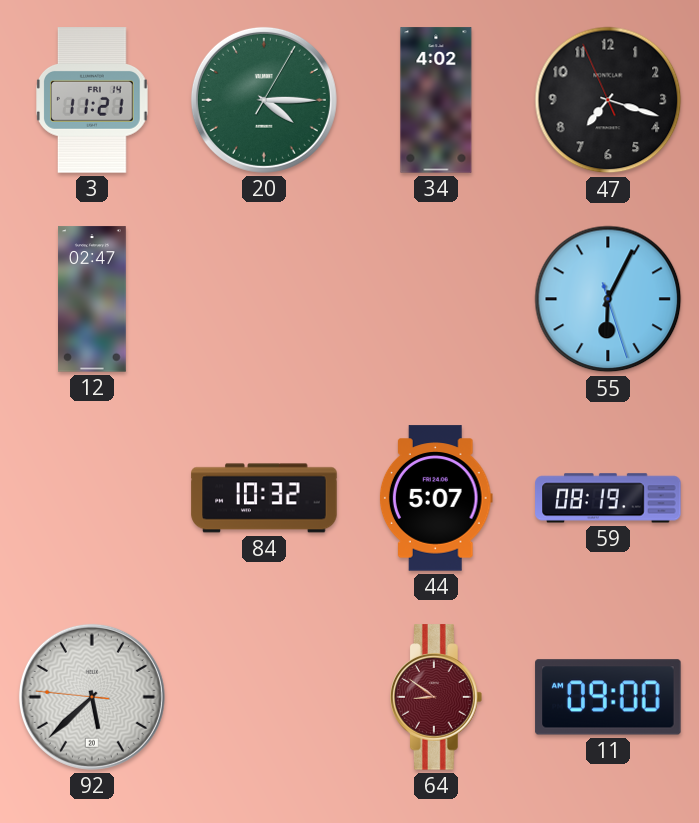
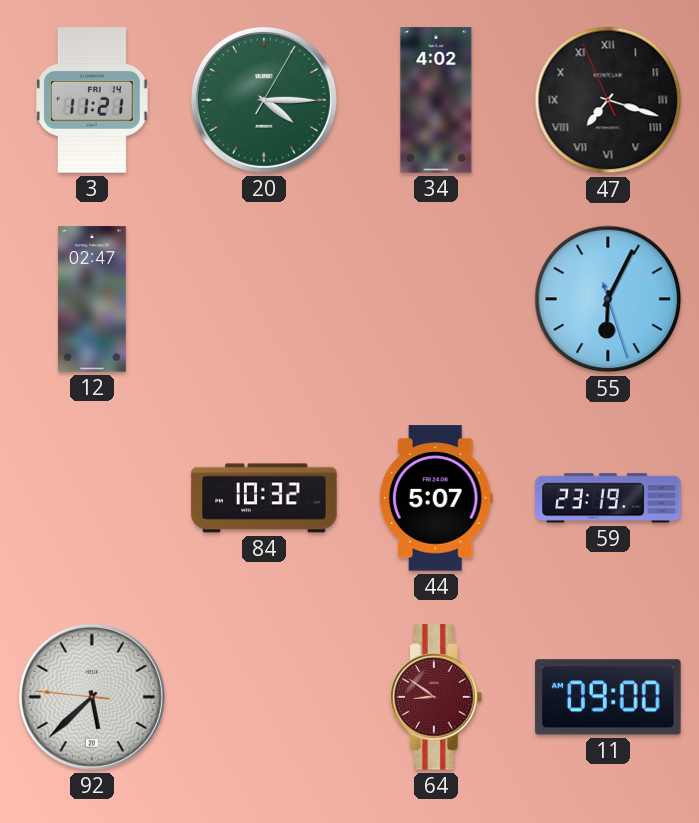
47 numerals: Arabic -> Roman
59: 08:19 -> 23:19
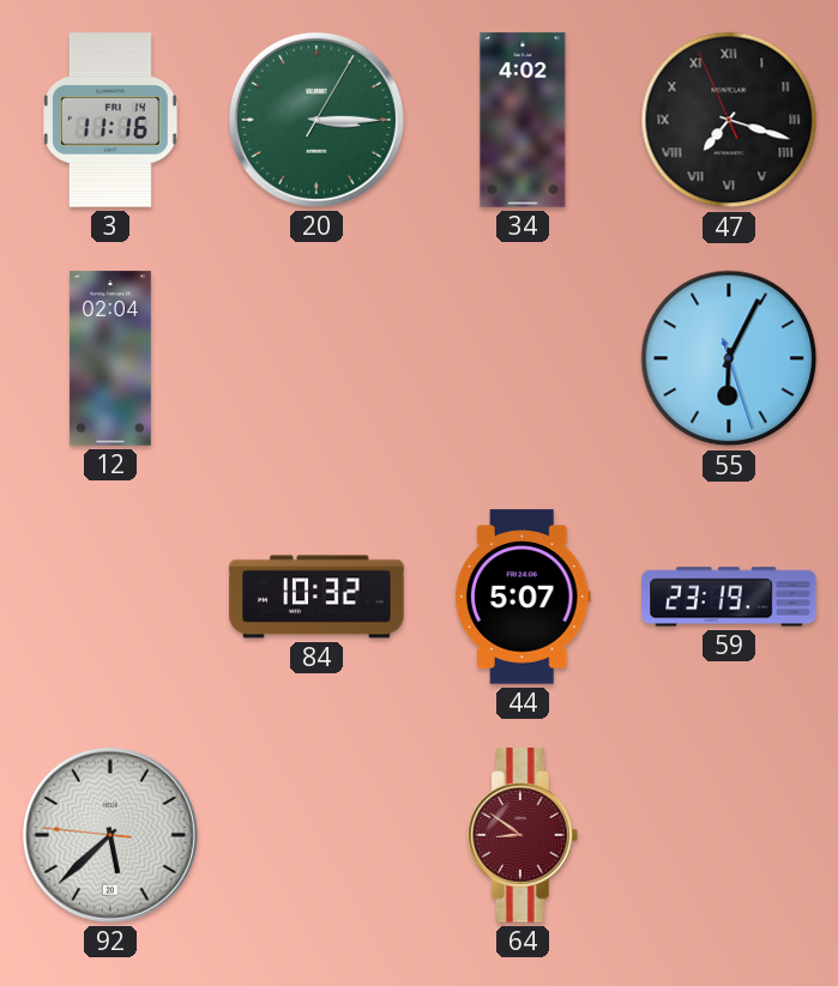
3: 11:21 -> 11:16
20: 4:15 -> 3:15
12: 02:47 -> 02:04
11: 09:00 -> none
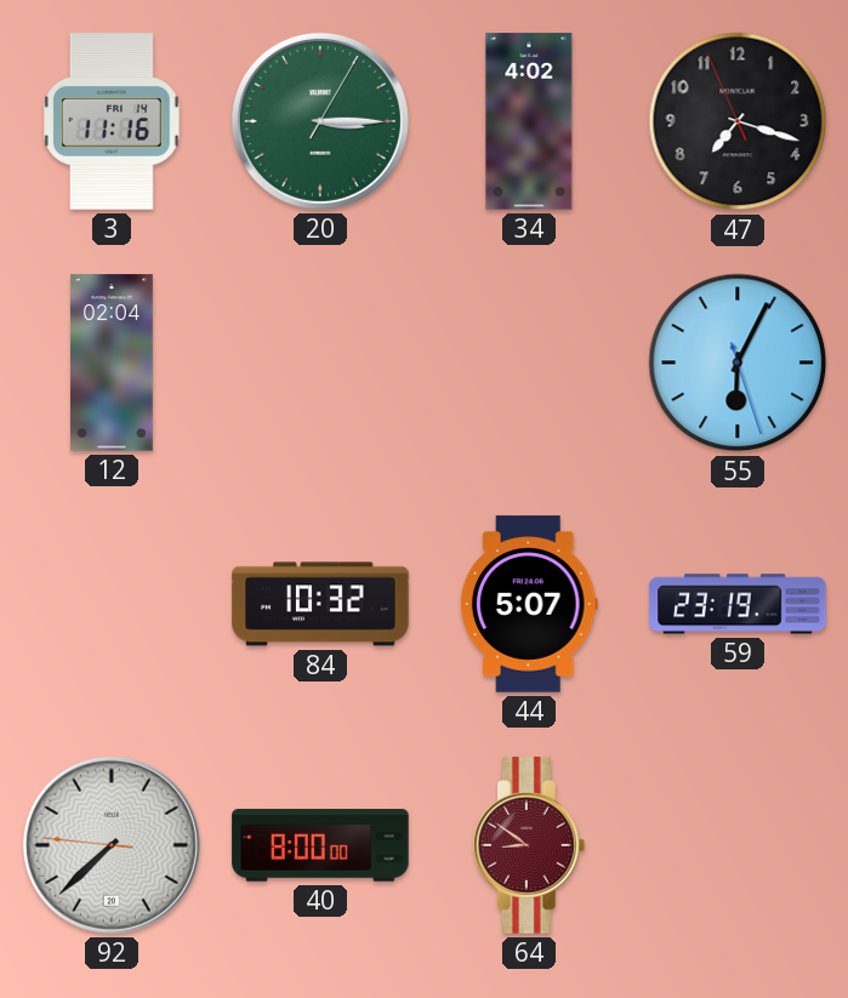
47 numerals: Roman -> Arabic
92: 5:37 -> 7:37
40: none -> 8:00
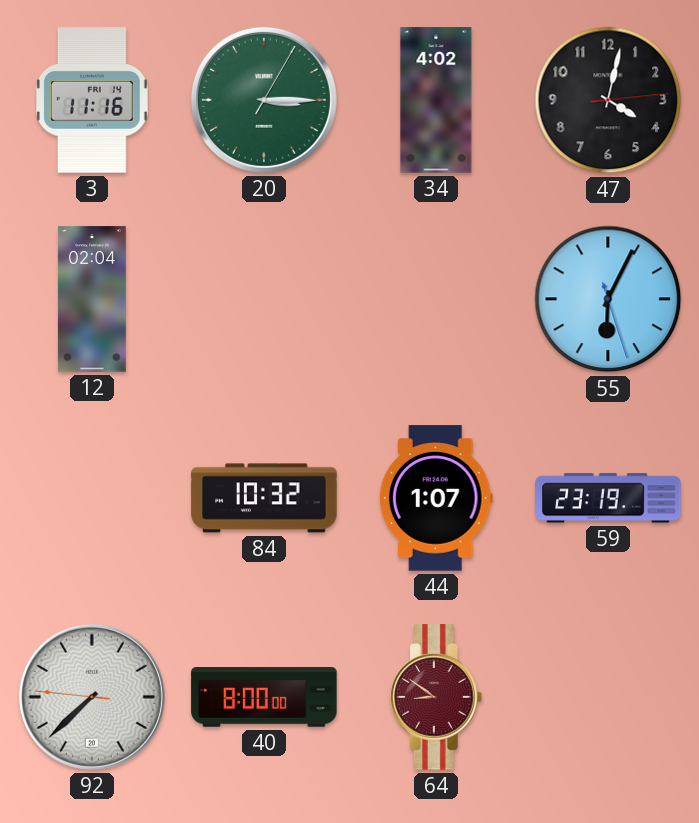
47: 7:17 -> 4:02
44: 5:07 -> 1:07
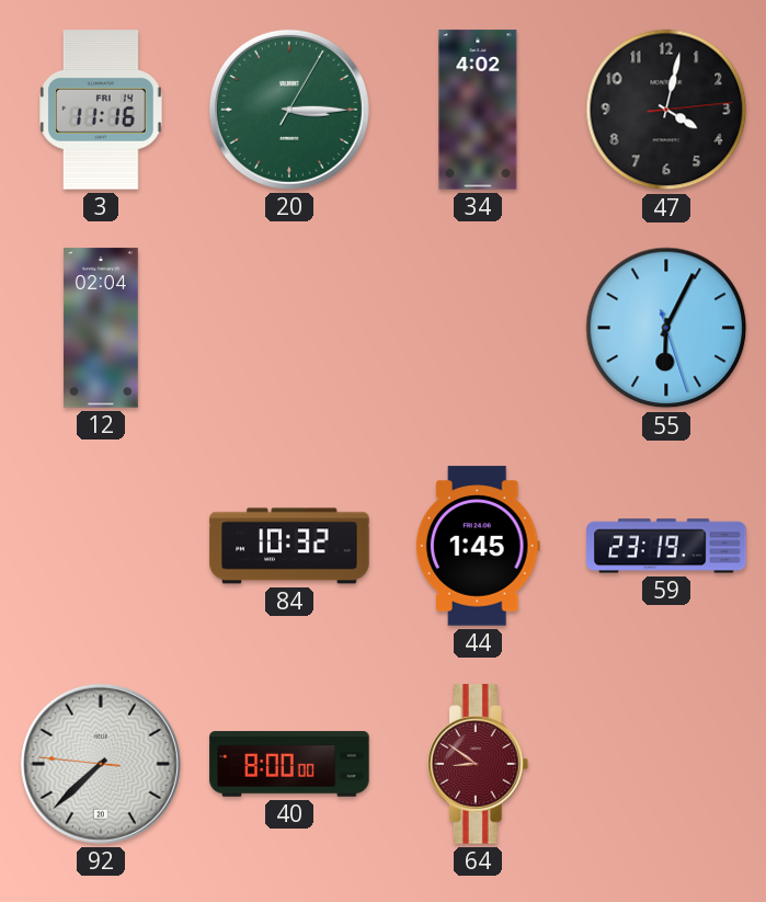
44: 1:07 -> 1:45
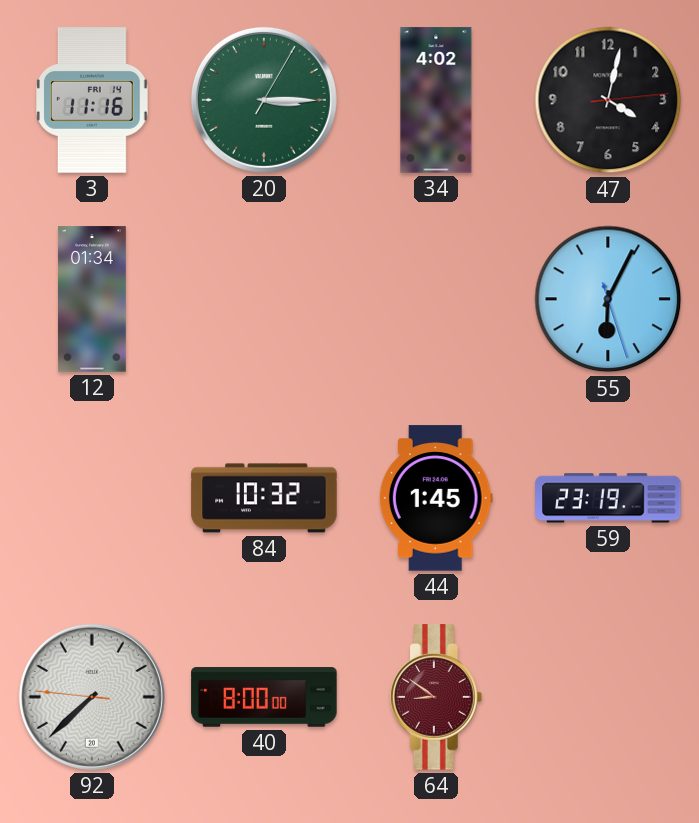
12: 02:04 -> 01:34
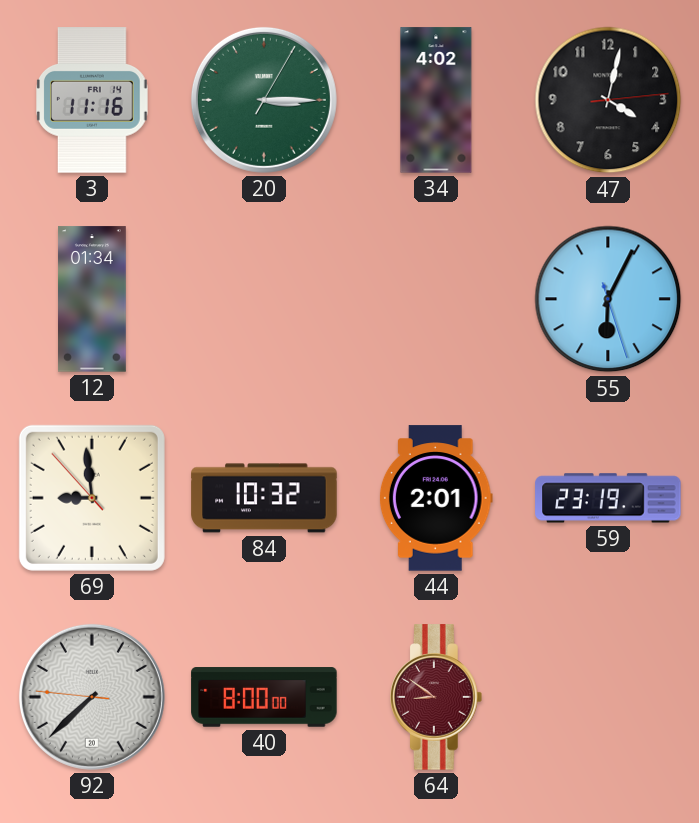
69: none -> 8:58
44: 1:45 -> 2:01
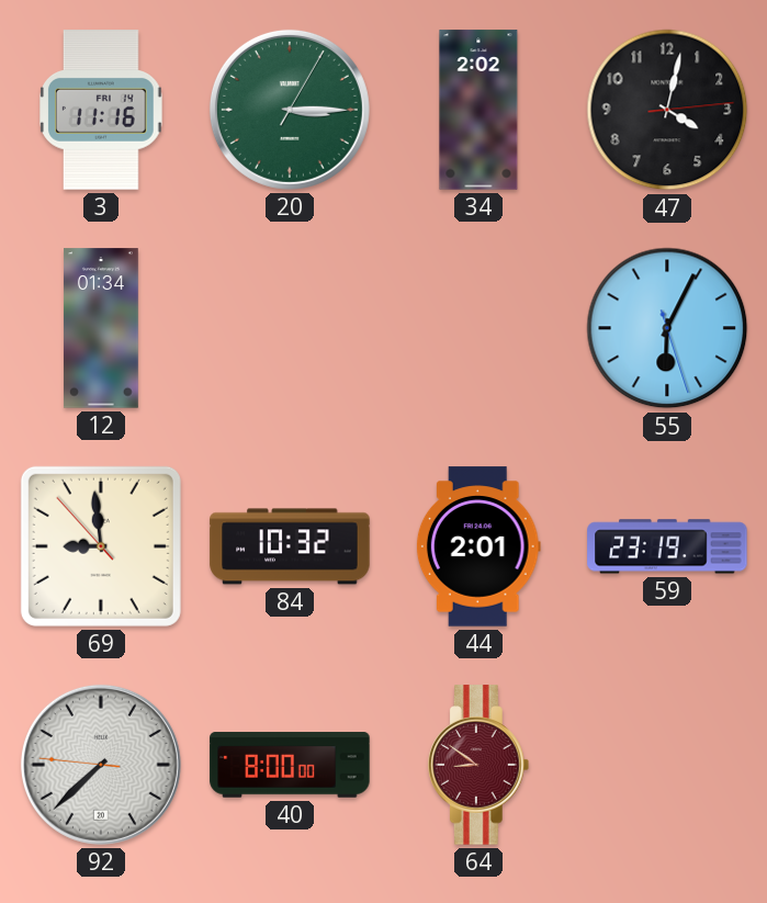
34: 4:02 -> 2:02
